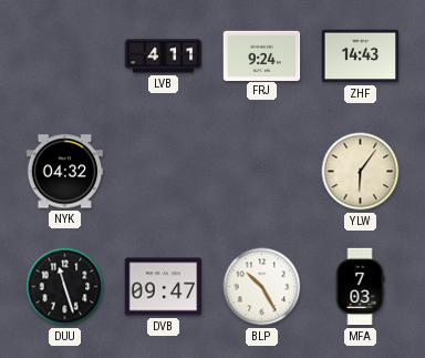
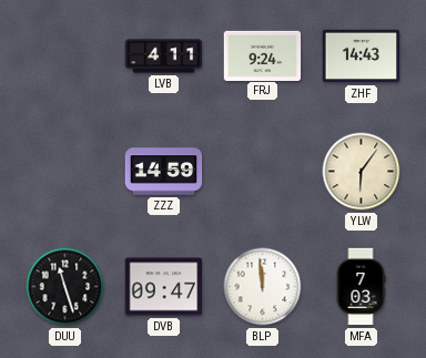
NYK: 04:32 -> none
ZZZ: none -> 14:59
BLP: 10:25 -> 11:59
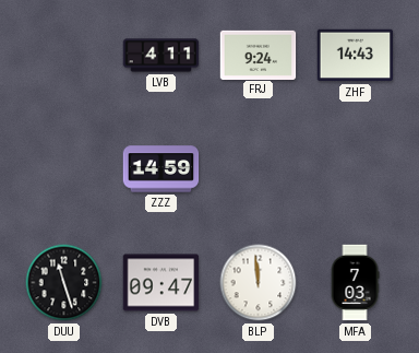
YLW: 6:06 -> none
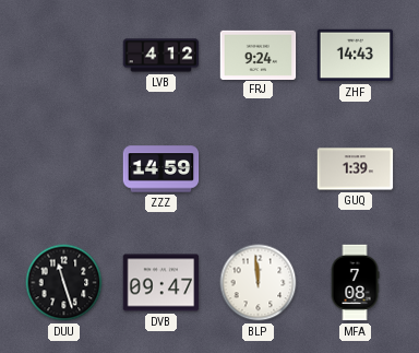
LVB: 4:11 -> 4:12
GUQ: none -> 1:39
MFA: 7:03 -> 7:08
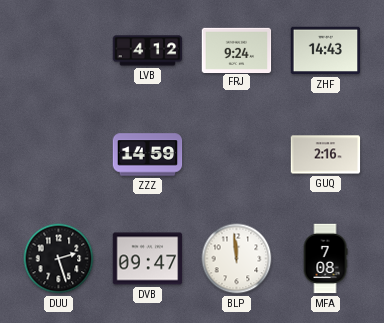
GUQ: 1:39 -> 2:16
DUU: 11:27 -> 2:27
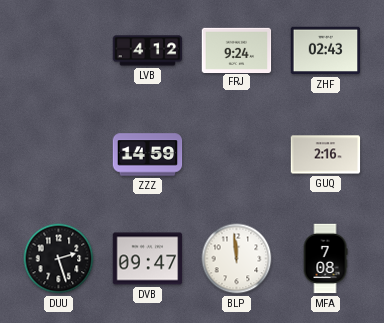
ZHF: 14:43 -> 02:43
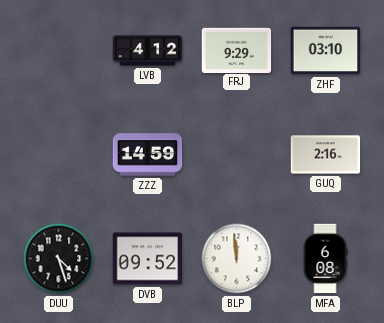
FRJ: 9:24 -> 9:29
ZHF: 02:43 -> 03:10
DUU: 2:27 -> 4:27
DVB: 09:47 -> 09:52
MFA: 7:08 -> 6:08
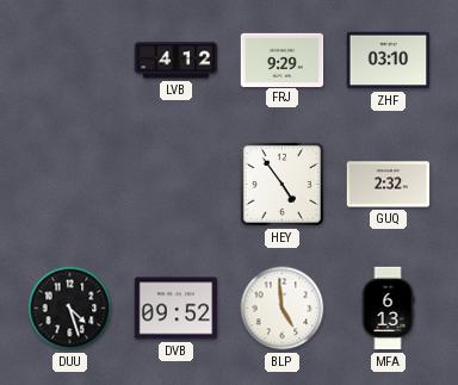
ZZZ: 14:59 -> none
HEY: none -> 4:54
GUQ: 2:16 -> 2:32
BLP: 11:59 -> 4:59
MFA: 6:08 -> 6:13
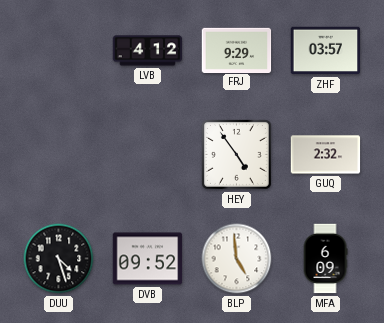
ZHF: 03:10 -> 03:57
MFA: 6:13 -> 6:09
